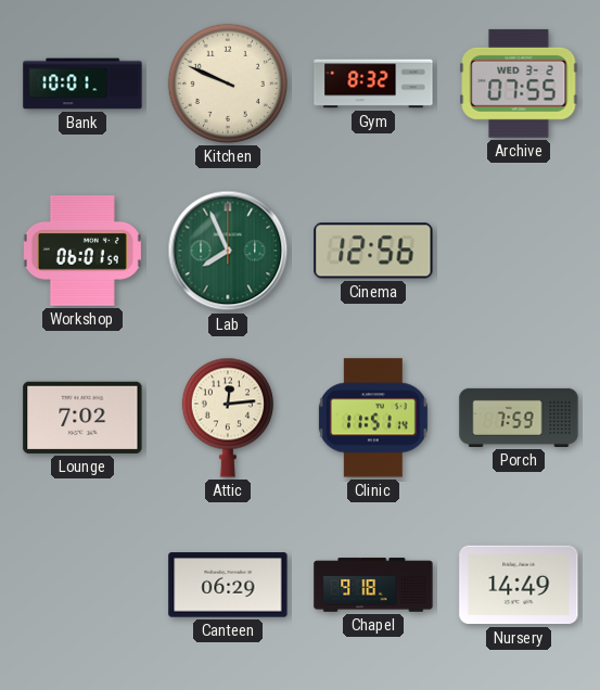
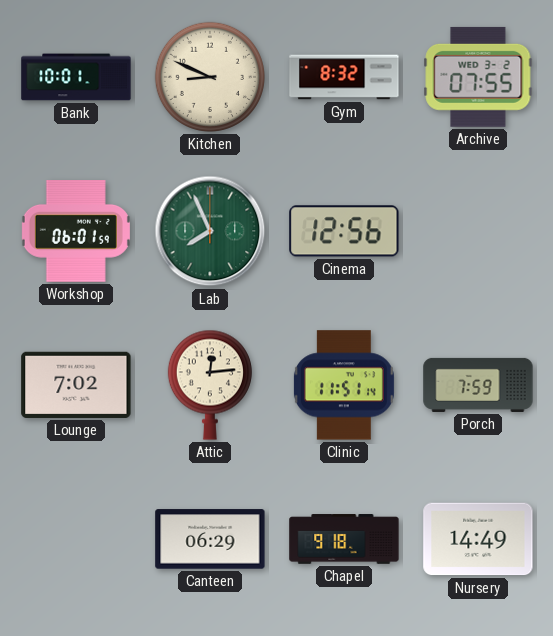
Kitchen: 9:49 -> 8:49
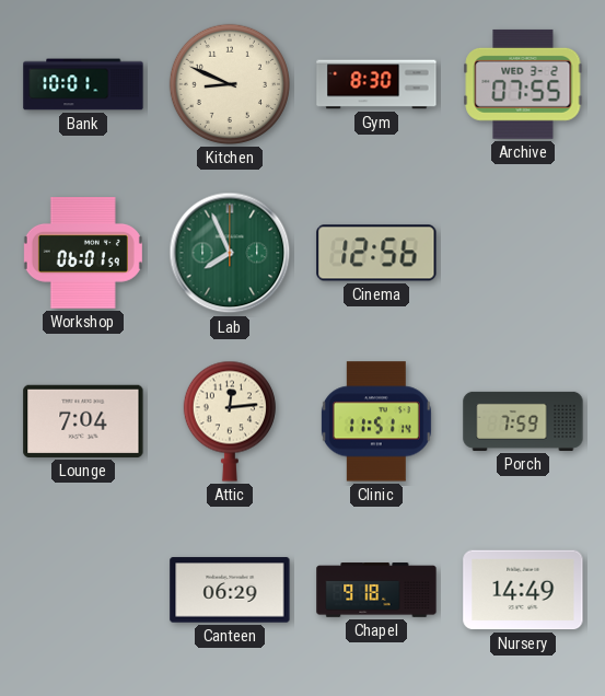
Gym: 8:32 -> 8:30
Lounge: 7:02 -> 7:04
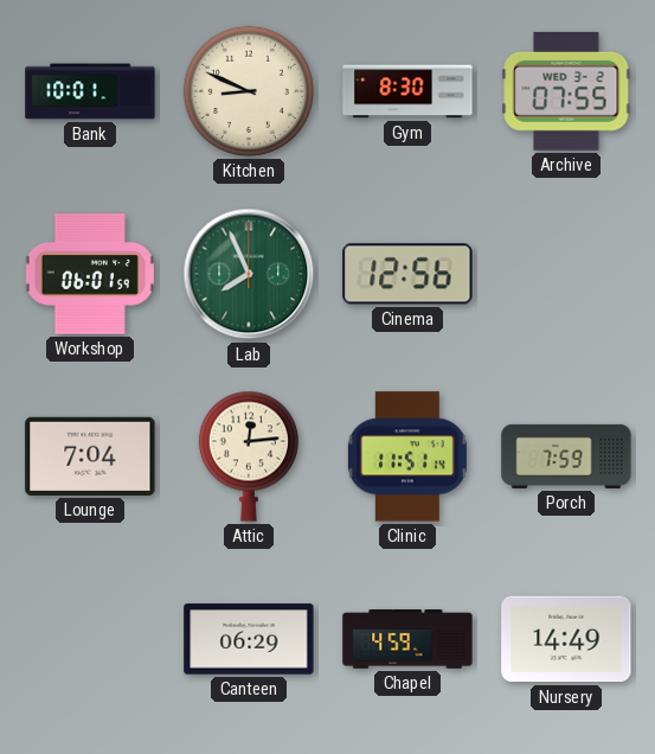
Chapel: 9:18 -> 4:59
